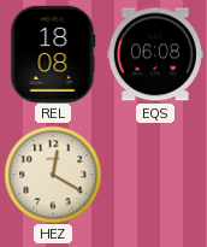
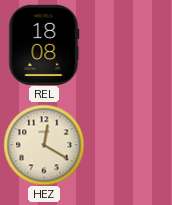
EQS: 06:08 -> none
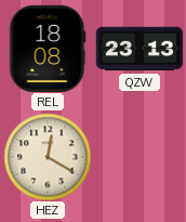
QZW: none -> 23:13
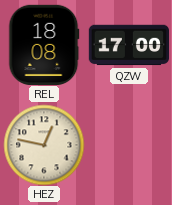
QZW: 23:13 -> 17:00
HEZ: 12:20 -> 12:47
